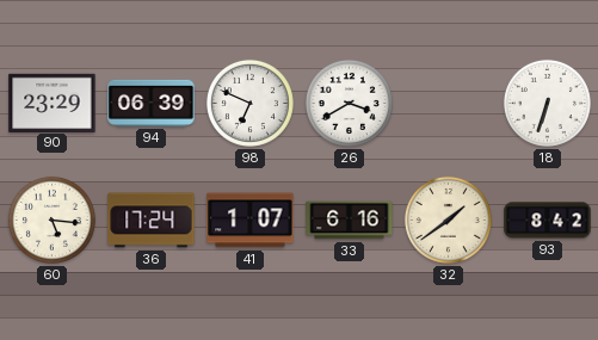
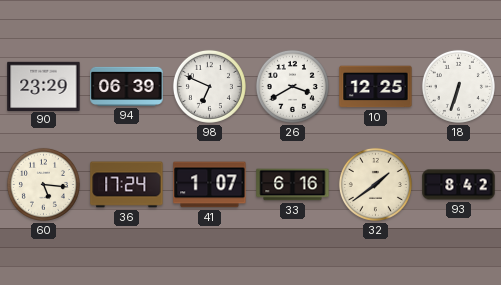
10: none -> 12:25
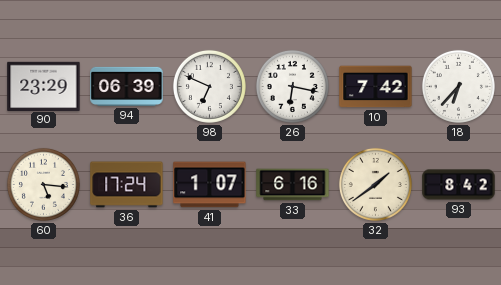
26: 3:40 -> 6:17
10: 12:25 -> 7:42
18: 6:33 -> 6:37
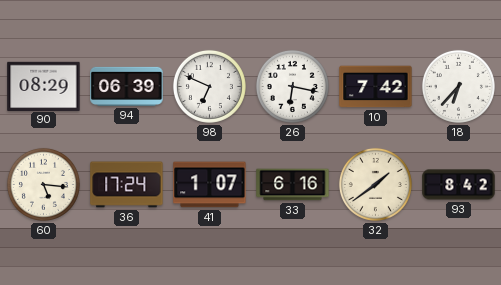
90: 23:29 -> 08:29
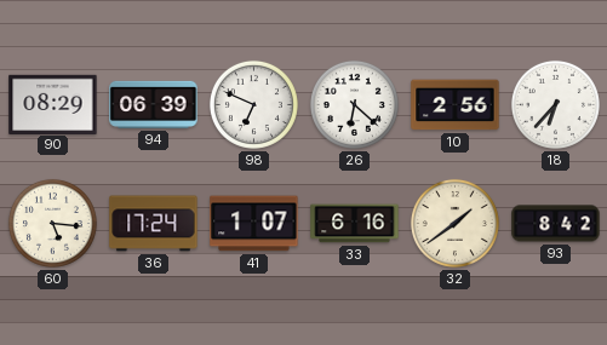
26: 6:17 -> 6:22
10: 7:42 -> 2:56
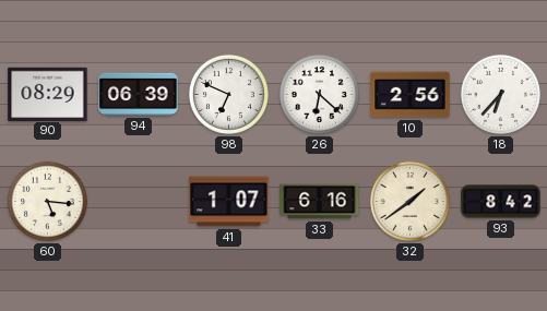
36: 17:24 -> none
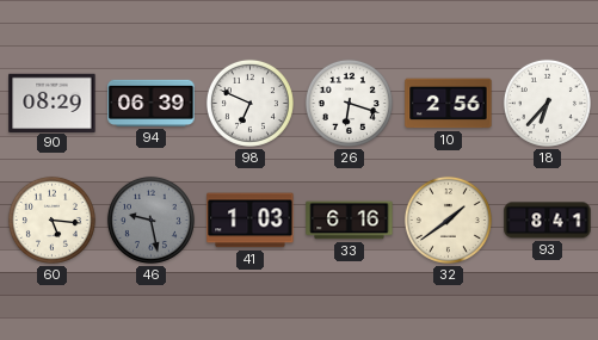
26: 6:22 -> 6:18
46: none -> 9:28
41: 1:07 -> 1:03
93: 8:42 -> 8:41
